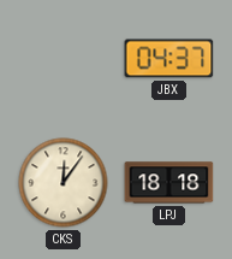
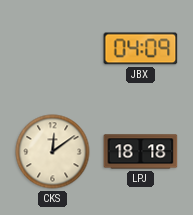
JBX: 04:37 -> 04:09
CKS: 12:06 -> 12:09
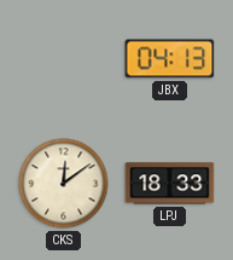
JBX: 04:09 -> 04:13
LPJ: 18:18 -> 18:33
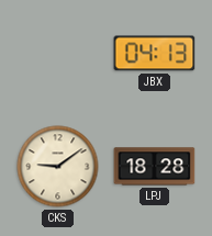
CKS: 12:09 -> 9:09
LPJ: 18:33 -> 18:28
